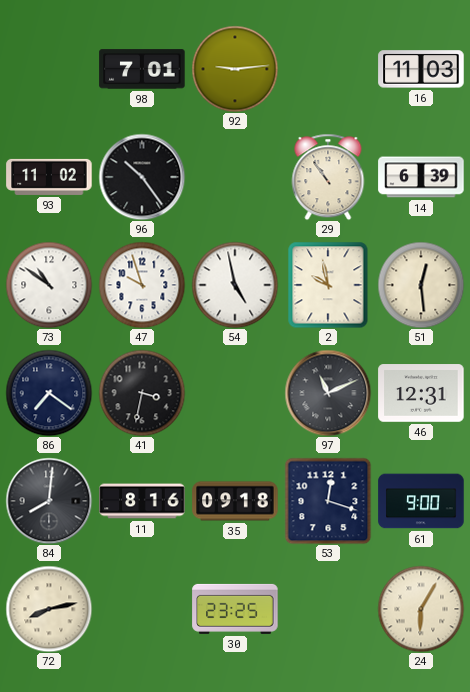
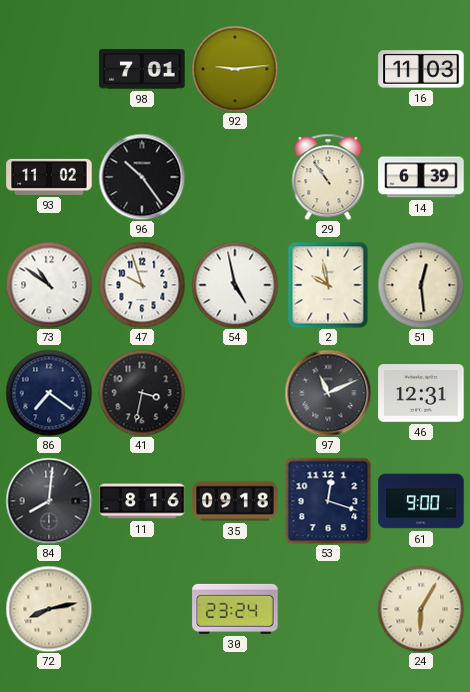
30: 23:25 -> 23:24
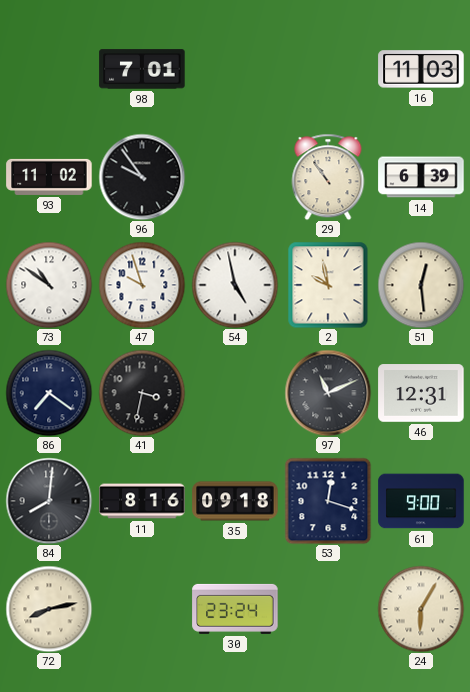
92: 9:14 -> none
96: 10:24 -> 9:54
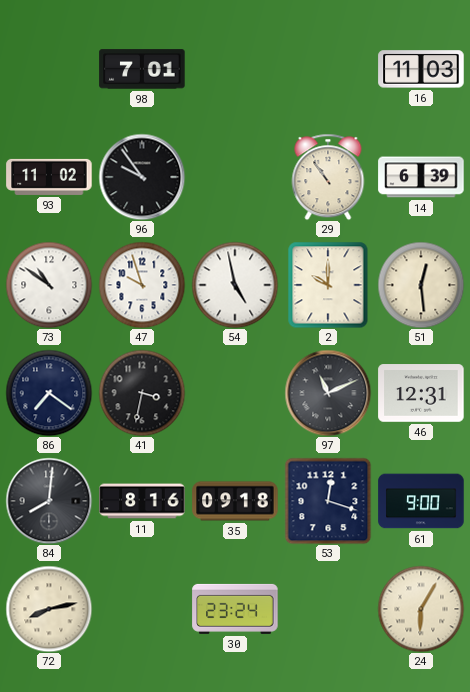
2: 9:58 -> 10:00
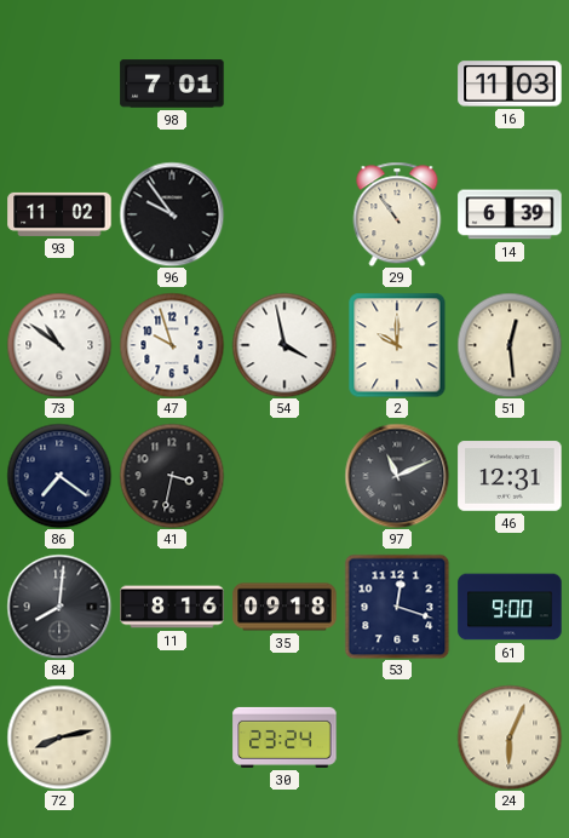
54: 4:58 -> 3:58
24: 6:05 -> 6:04
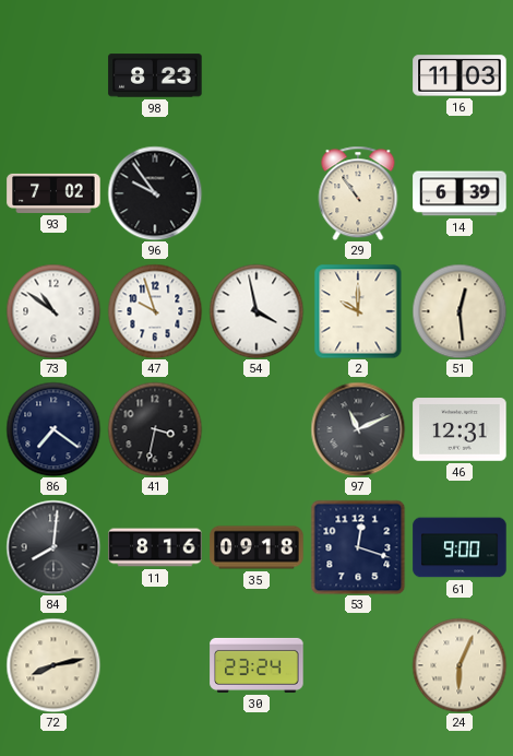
98: 7:01 -> 8:23
93: 11:02 -> 7:02
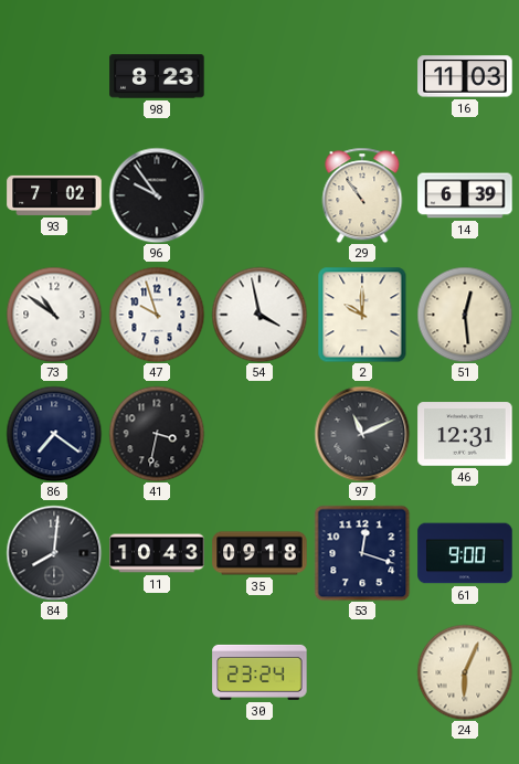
11: 8:16 -> 10:43
72: 8:13 -> none
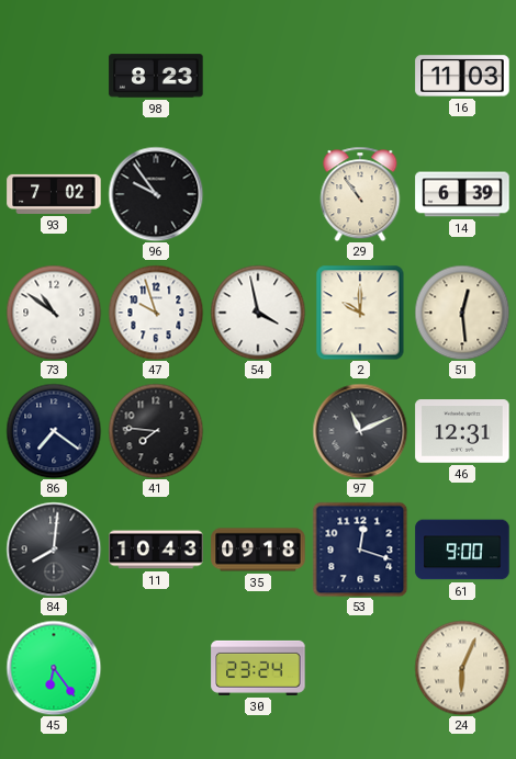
41: 3:32 -> 7:46
45: none -> 6:24
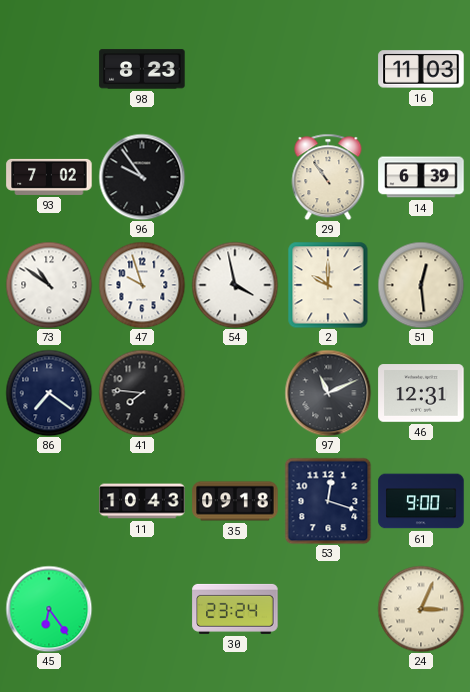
84: 8:01 -> none
24: 6:04 -> 3:04
